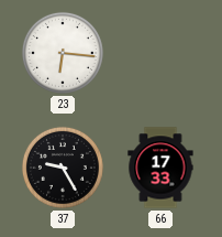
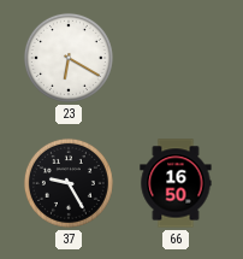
23: 6:16 -> 6:20
66: 17:33 -> 16:50
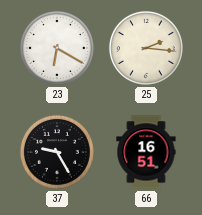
25: none -> 2:16
66: 16:50 -> 16:51
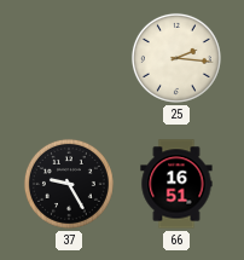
23: 6:20 -> none
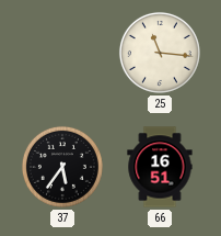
25: 2:16 -> 11:16
37: 9:25 -> 5:36
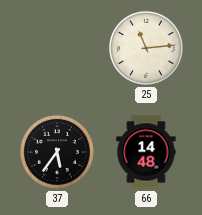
25: 11:16 -> 11:14
66: 16:51 -> 14:48
